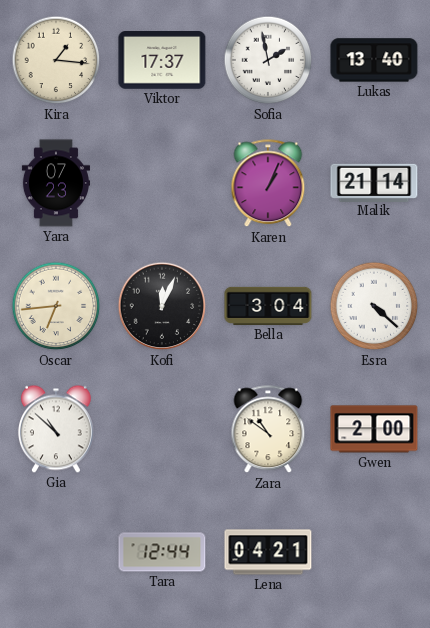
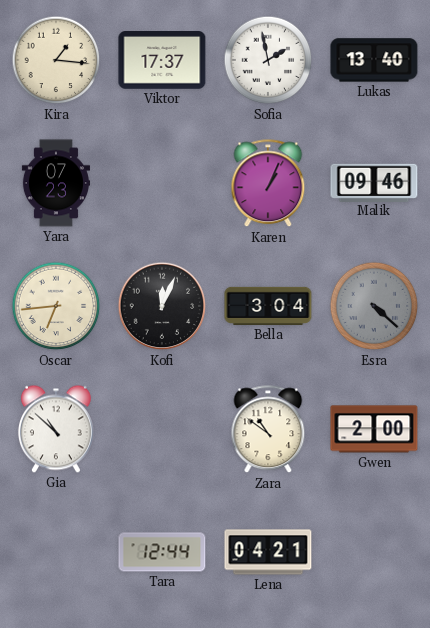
Malik: 21:14 -> 09:46
Esra dial: white -> grey
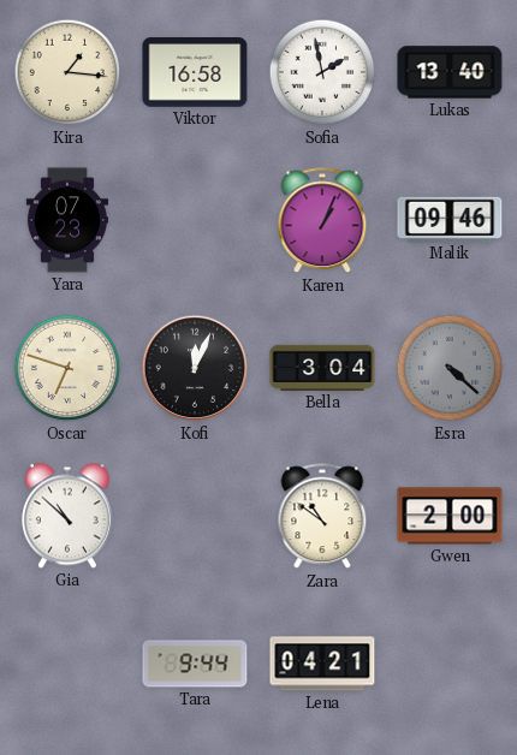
Viktor: 17:37 -> 16:58
Oscar: 6:44 -> 6:48
Tara: 12:44 -> 9:44
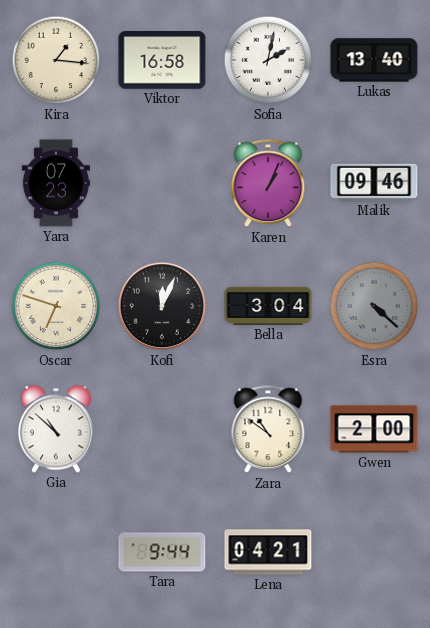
Sofia: 1:58 -> 2:02
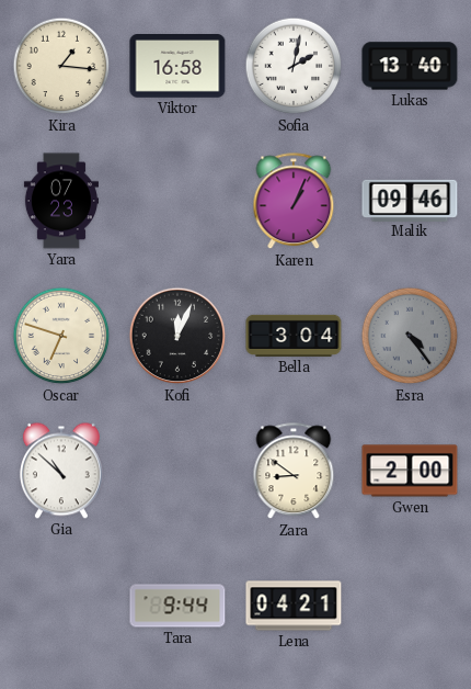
Esra: 4:22 -> 4:24
Zara: 10:51 -> 8:51
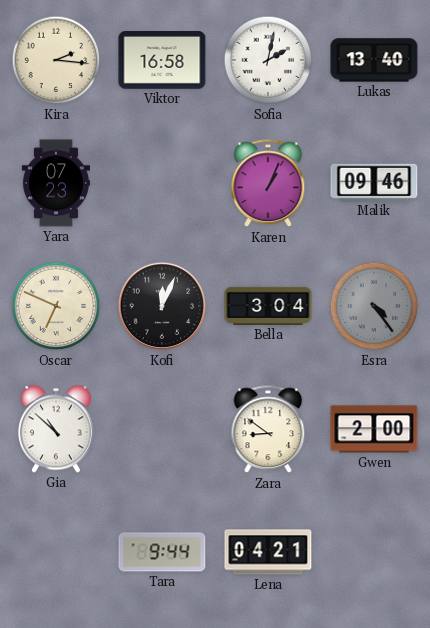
Kira: 1:16 -> 2:16
Oscar: 6:48 -> 6:49
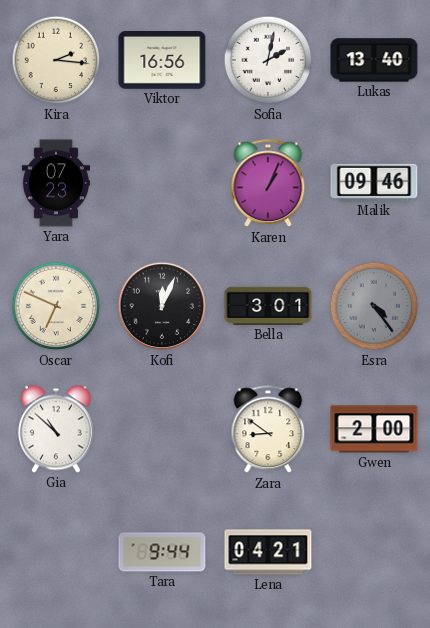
Viktor: 16:58 -> 16:56
Bella: 3:04 -> 3:01
